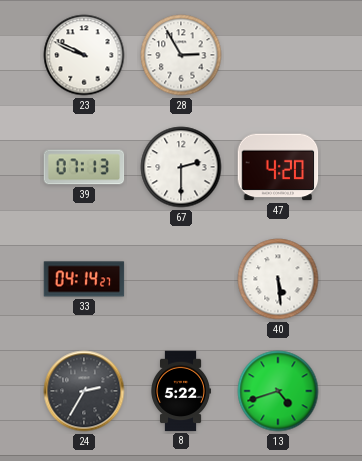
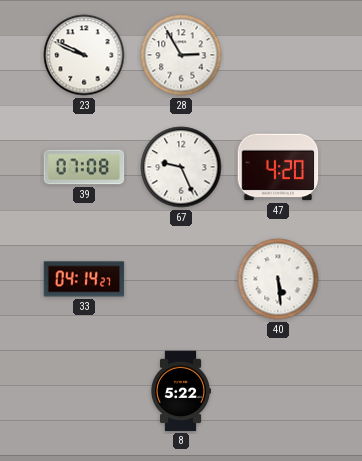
39: 07:13 -> 07:08
67: 2:30 -> 9:26
24: 2:35 -> none
13: 4:42 -> none
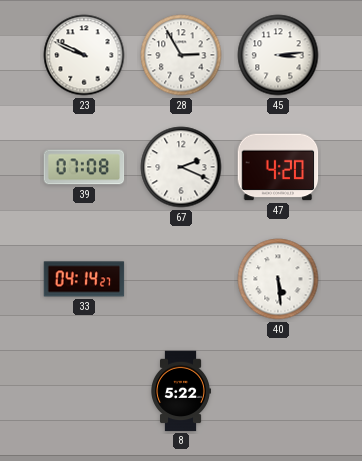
45: none -> 3:14
67: 9:26 -> 2:19
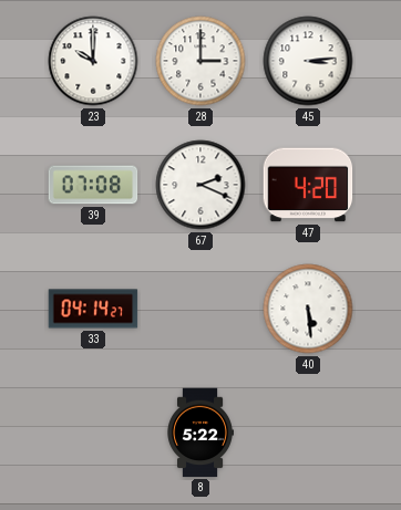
23: 9:49 -> 10:00
28: 2:55 -> 3:00
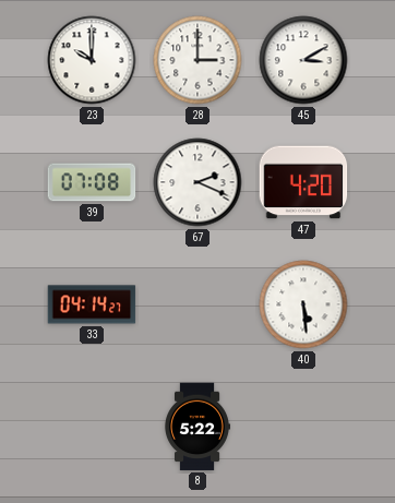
45: 3:14 -> 3:10
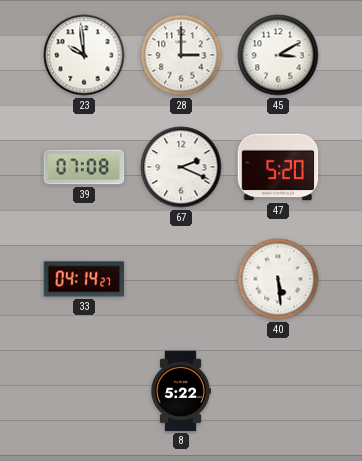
23: 10:00 -> 9:59
47: 4:20 -> 5:20
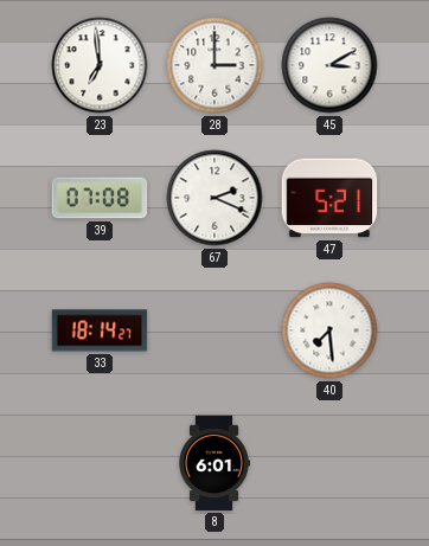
23: 9:59 -> 6:59
47: 5:20 -> 5:21
33: 04:14 -> 18:14
40: 5:29 -> 7:29
8: 5:22 -> 6:01
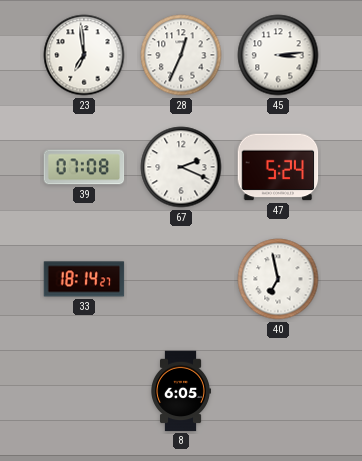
28: 3:00 -> 12:34
45: 3:10 -> 3:14
47: 5:21 -> 5:24
40: 7:29 -> 6:58
8: 6:01 -> 6:05
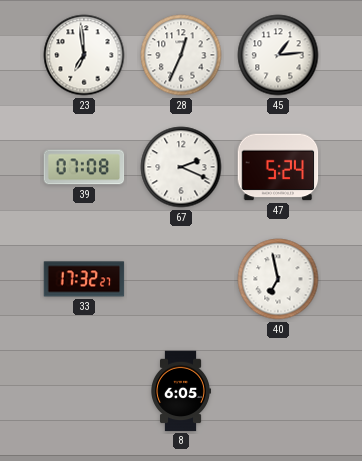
45: 3:14 -> 1:14
33: 18:14 -> 17:32
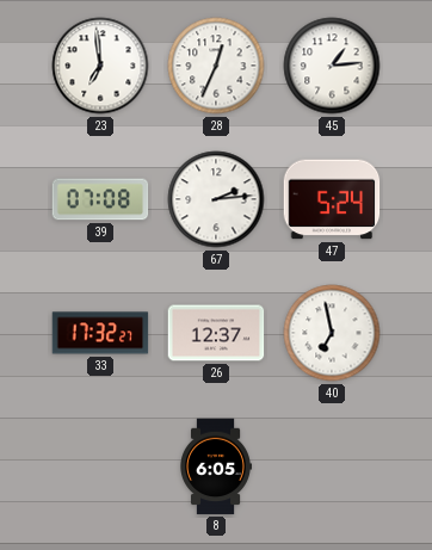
67: 2:19 -> 2:14
26: none -> 12:37
